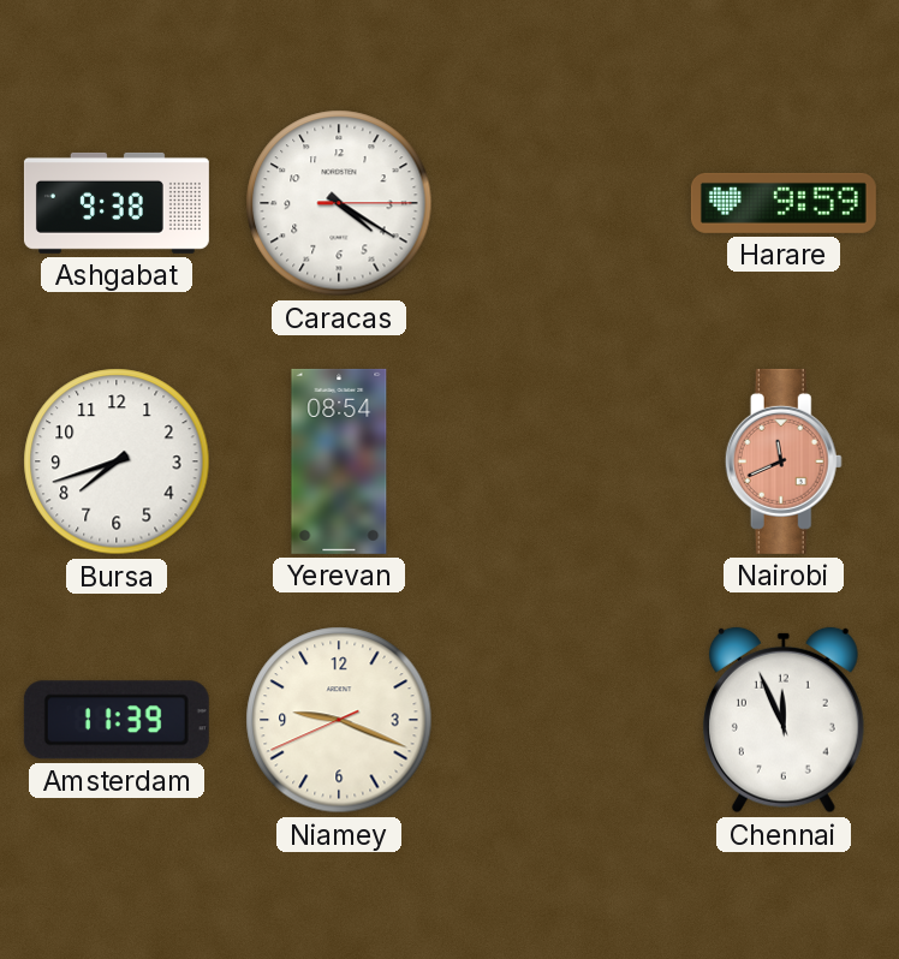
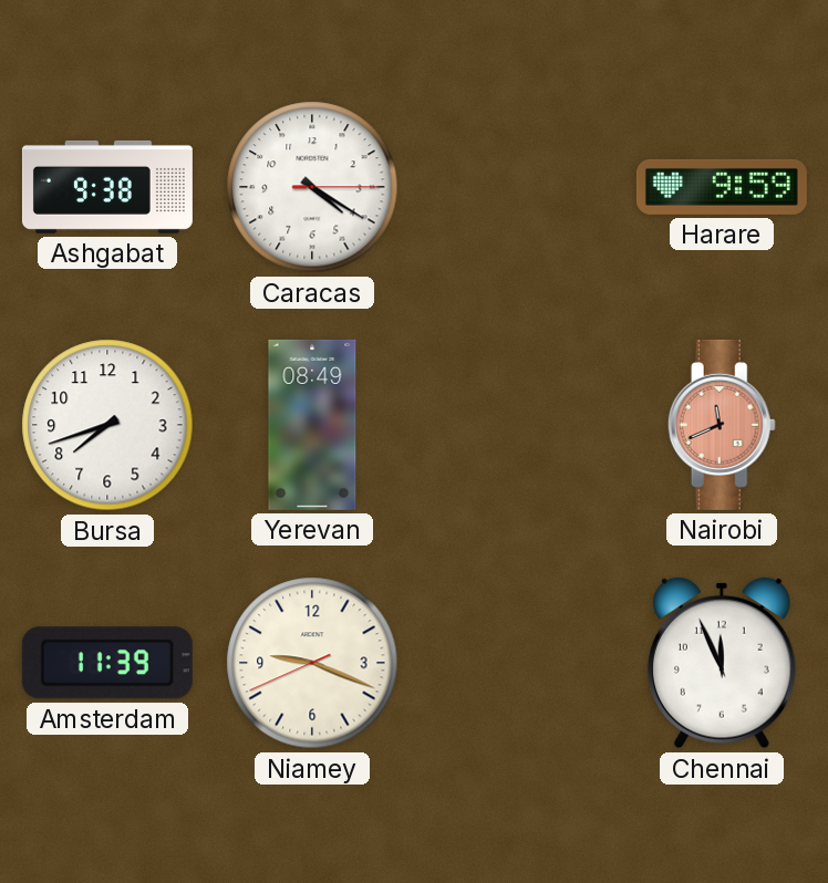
Yerevan: 08:54 -> 08:49
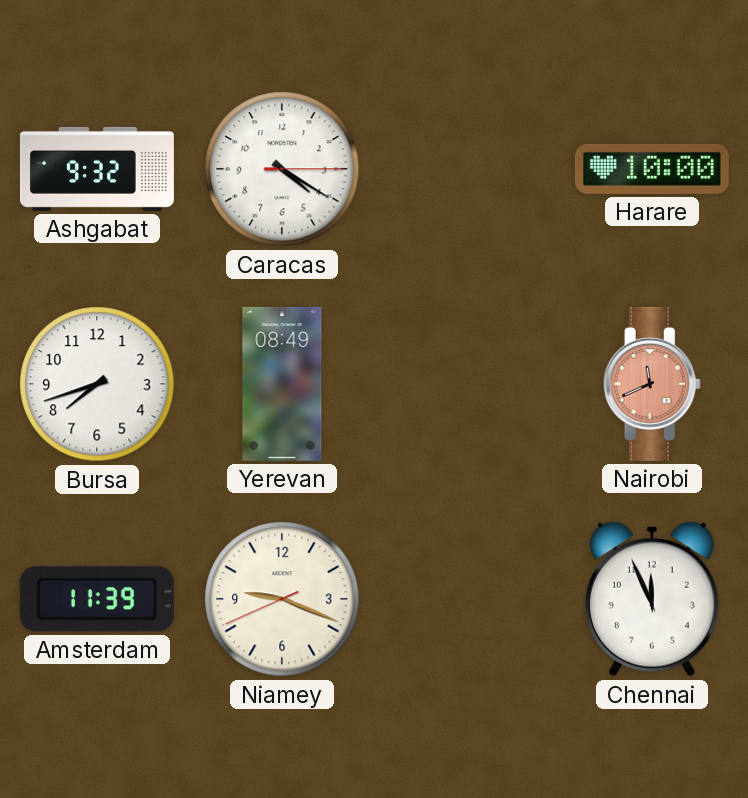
Ashgabat: 9:38 -> 9:32
Harare: 9:59 -> 10:00
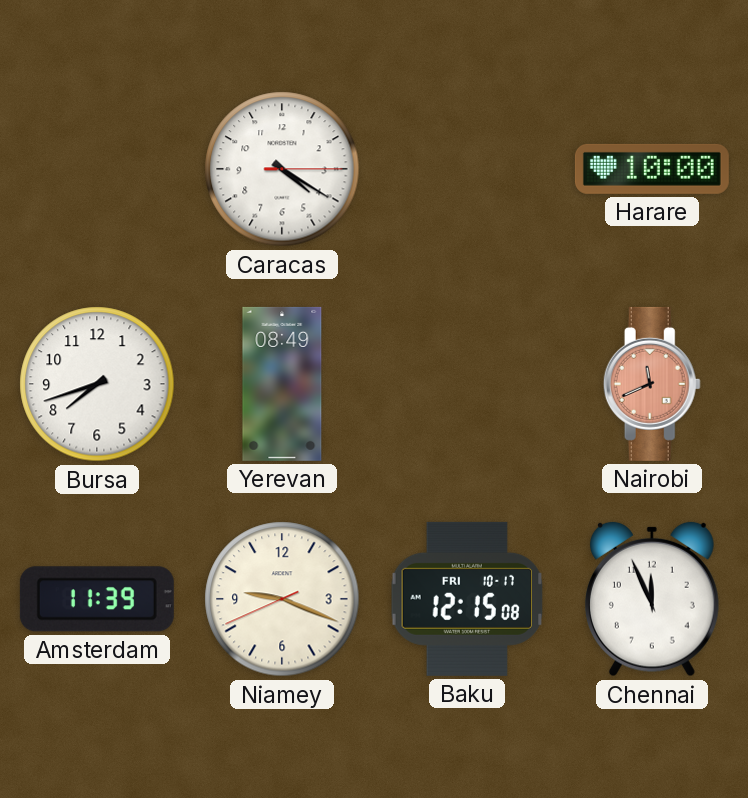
Ashgabat: 9:32 -> none
Baku: none -> 12:15
